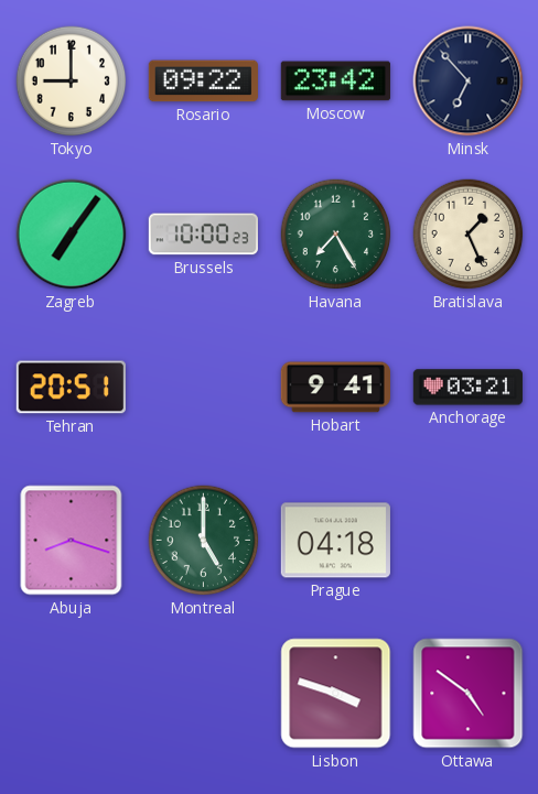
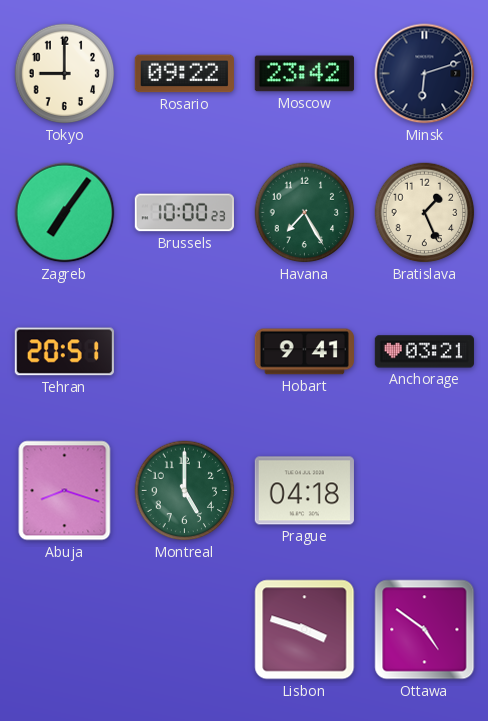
Minsk: 6:53 -> 6:12
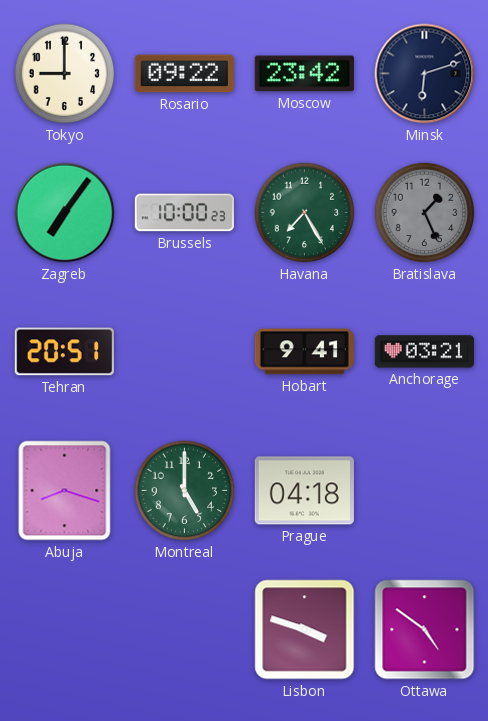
Bratislava dial: cream -> grey
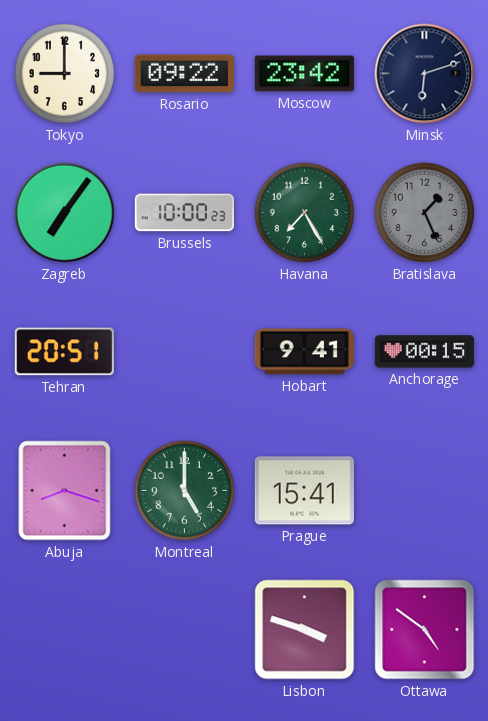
Anchorage: 03:21 -> 00:15
Prague: 04:18 -> 15:41
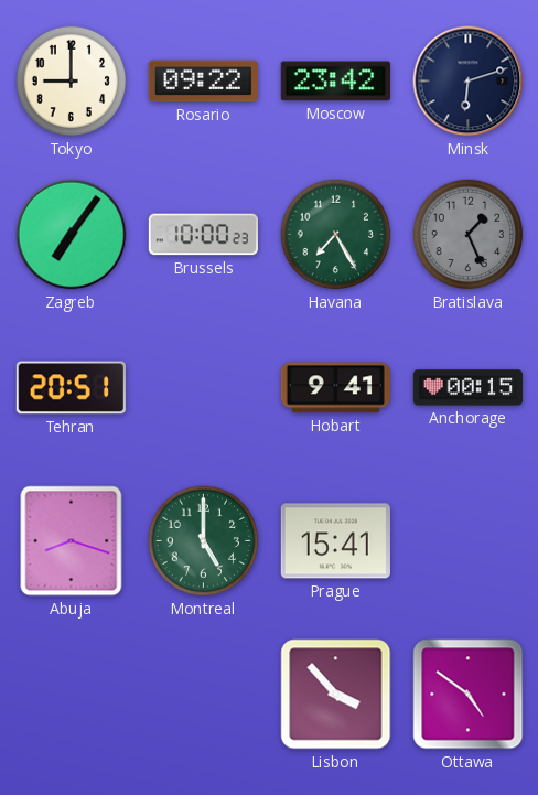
Lisbon: 3:48 -> 3:53
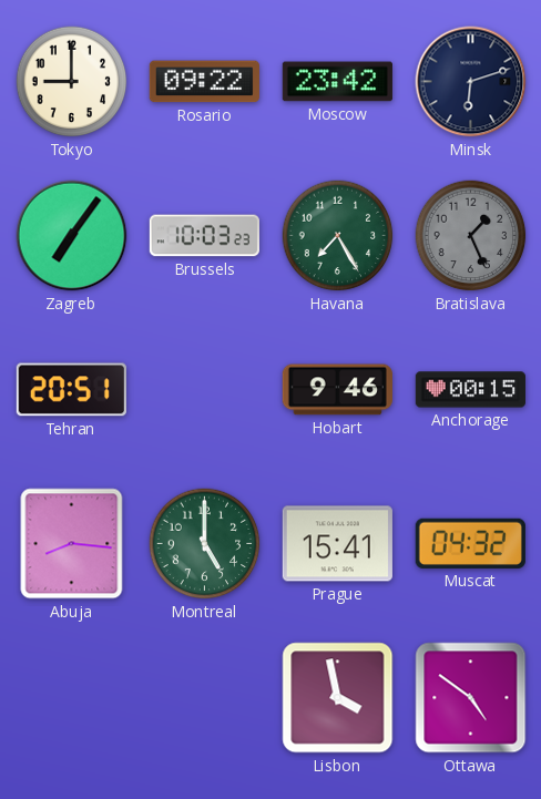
Brussels: 10:00 -> 10:03
Hobart: 9:41 -> 9:46
Abuja: 8:18 -> 8:16
Muscat: none -> 04:32
Lisbon: 3:53 -> 3:58
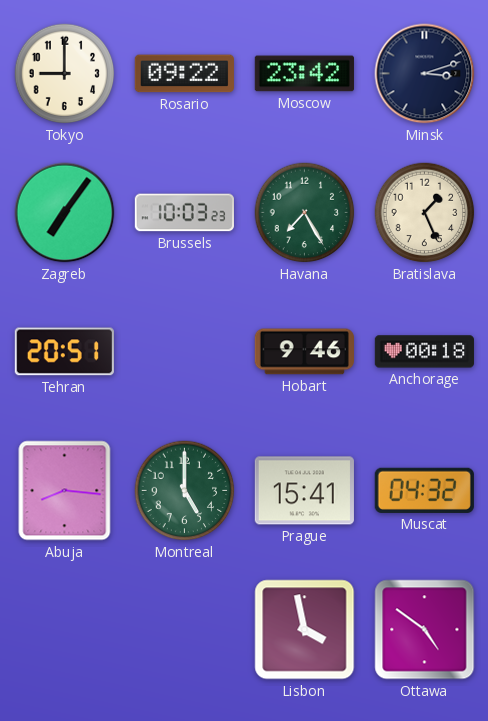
Minsk: 6:12 -> 3:12
Bratislava dial: grey -> cream
Anchorage: 00:15 -> 00:18
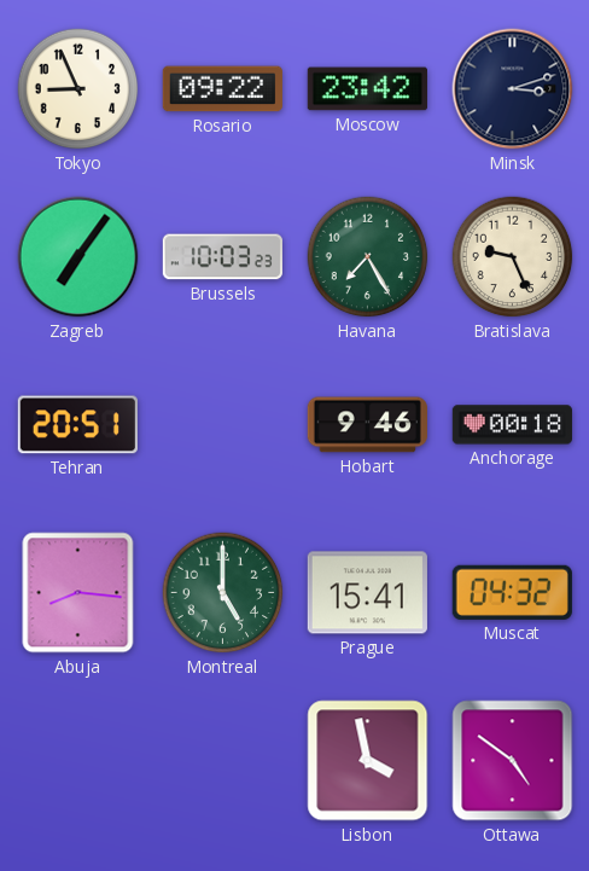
Tokyo: 9:00 -> 8:56
Bratislava: 1:26 -> 9:26
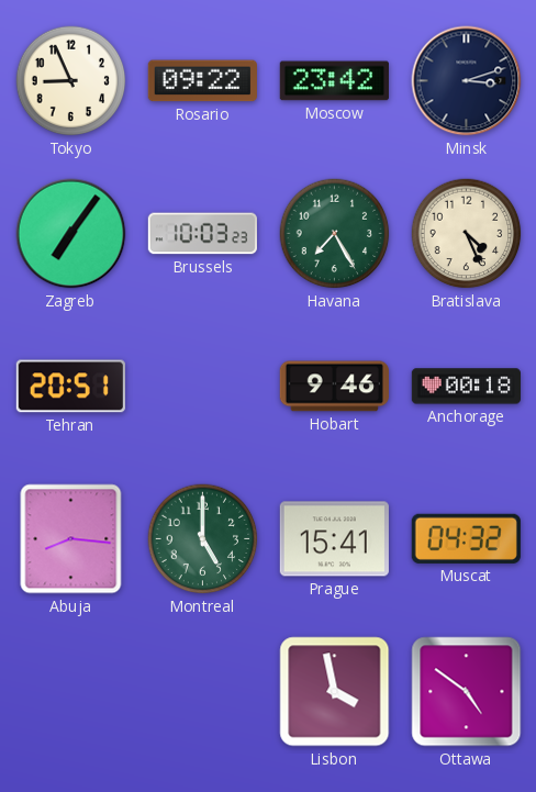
Bratislava: 9:26 -> 4:26
